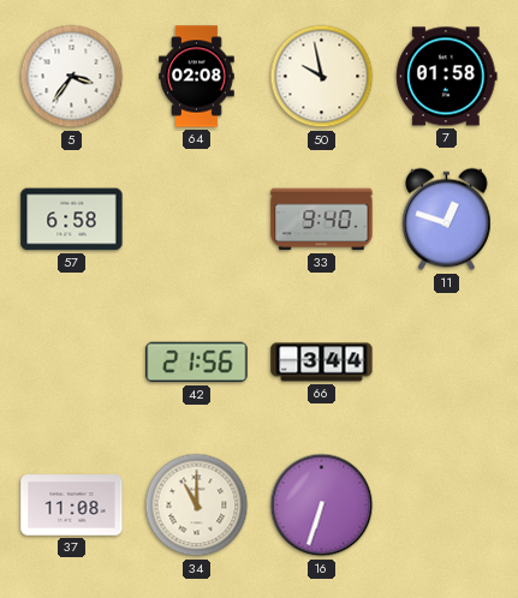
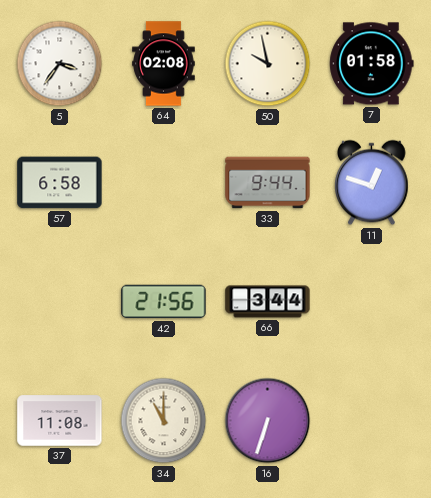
33: 9:40 -> 9:44
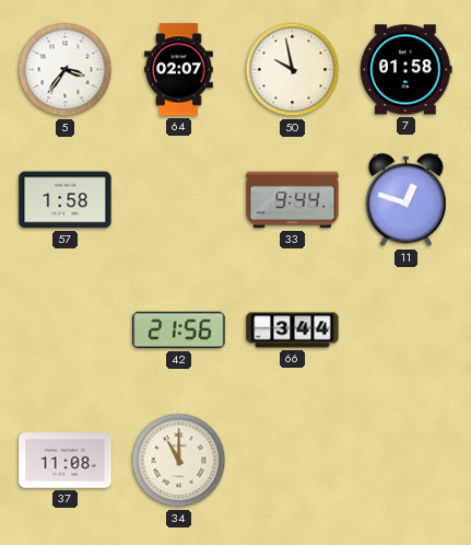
64: 02:08 -> 02:07
57: 6:58 -> 1:58
16: 6:33 -> none
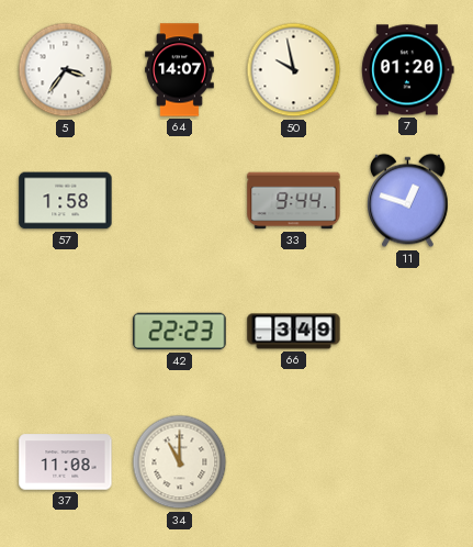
64: 02:07 -> 14:07
7: 01:58 -> 01:20
42: 21:56 -> 22:23
66: 3:44 -> 3:49
